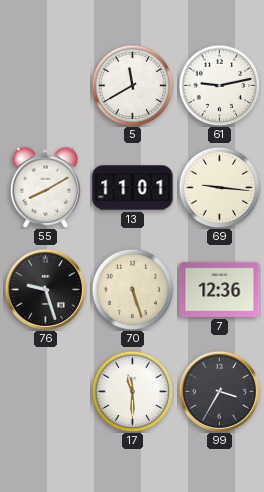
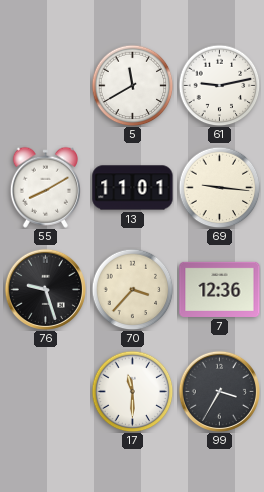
70: 5:27 -> 3:37
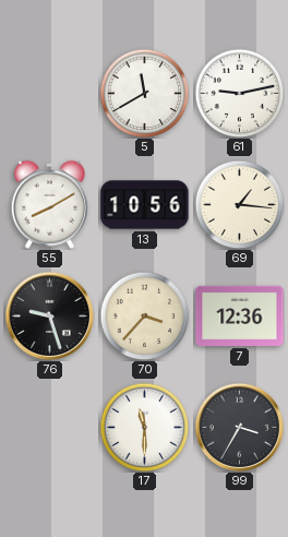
13: 11:01 -> 10:56
69: 9:16 -> 1:16
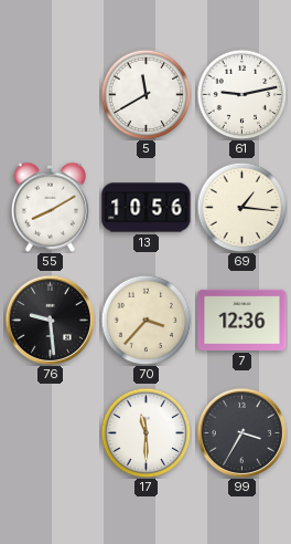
76: 9:27 -> 9:29
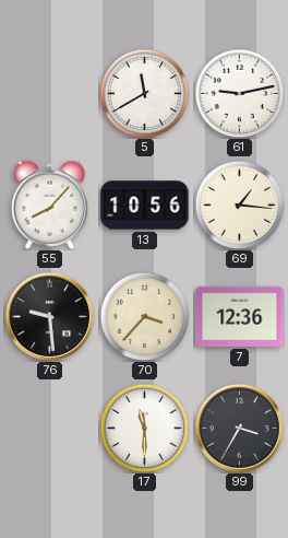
55: 8:10 -> 8:07
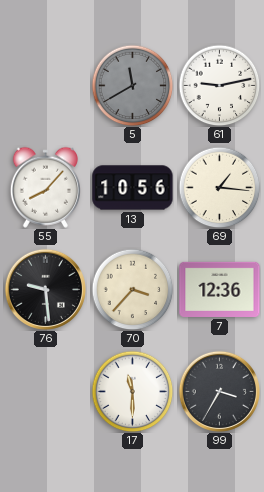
5 dial: white -> grey
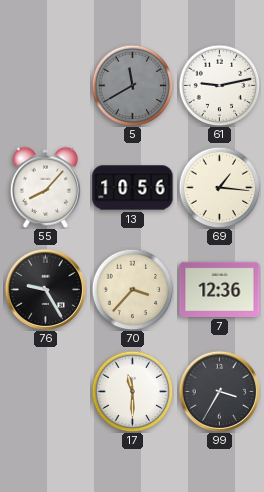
76: 9:29 -> 9:25
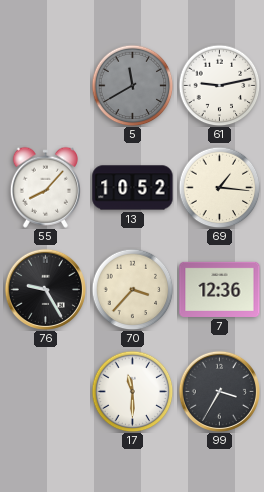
13: 10:56 -> 10:52
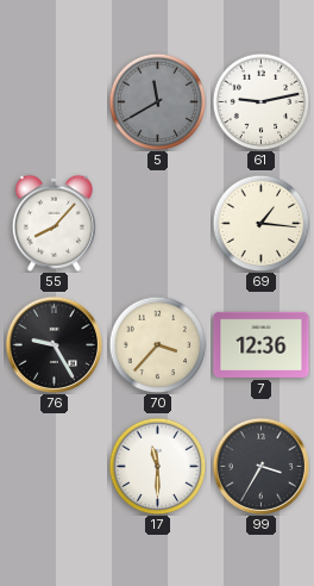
13: 10:52 -> none
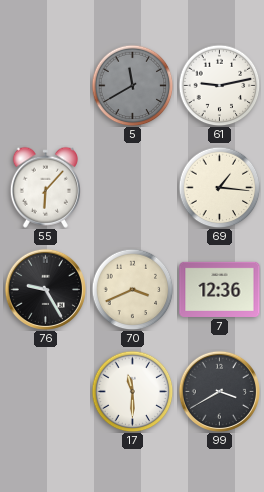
55: 8:07 -> 6:07
70: 3:37 -> 3:41
99: 3:35 -> 3:40
